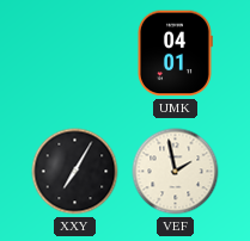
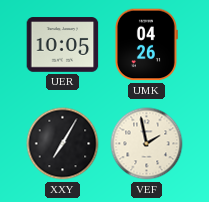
UER: none -> 10:05
UMK: 04:01 -> 04:26
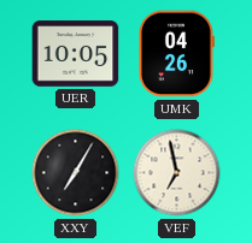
VEF: 1:58 -> 6:58
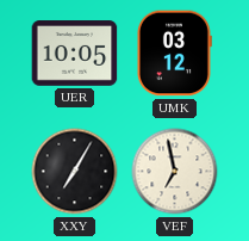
UMK: 04:26 -> 03:12
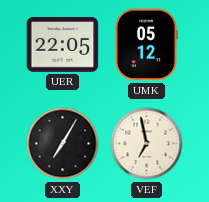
UER: 10:05 -> 22:05
UMK: 03:12 -> 05:12
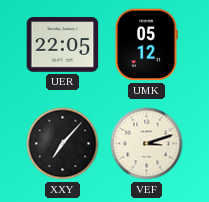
XXY: 7:05 -> 7:07
VEF: 6:58 -> 3:12
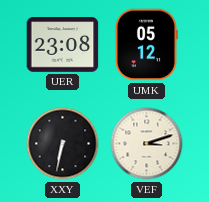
UER: 22:05 -> 23:08
XXY: 7:07 -> 6:32
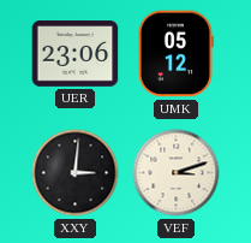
UER: 23:08 -> 23:06
XXY: 6:32 -> 3:01
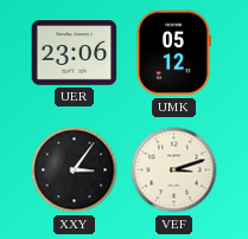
XXY: 3:01 -> 3:06
